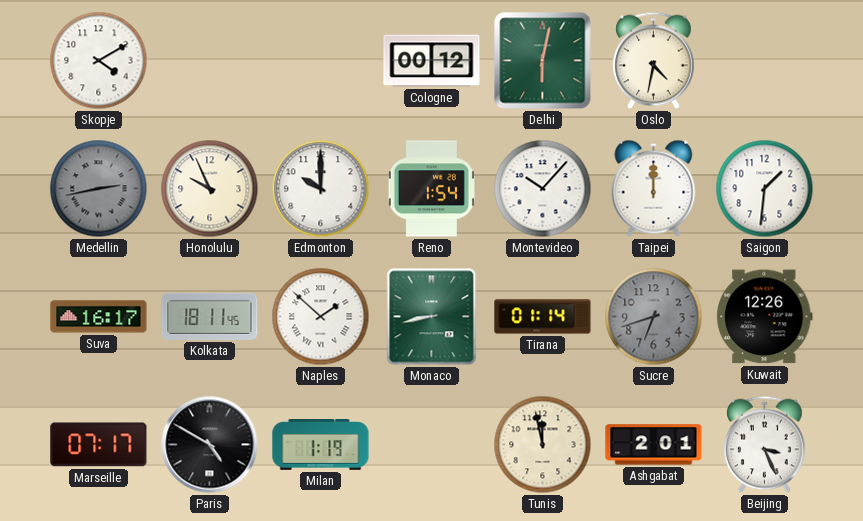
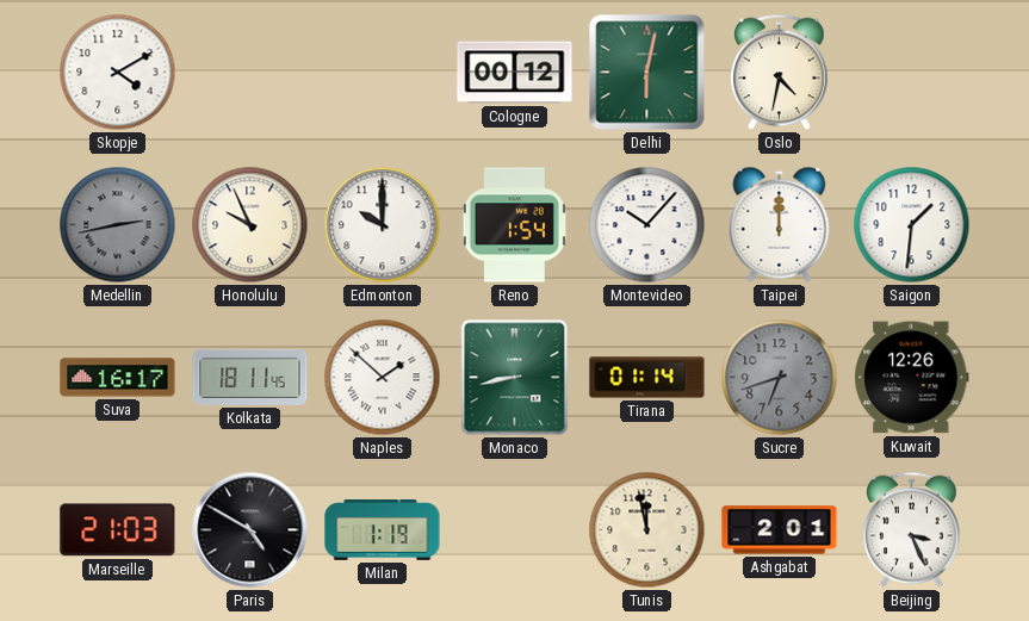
Marseille: 07:17 -> 21:03
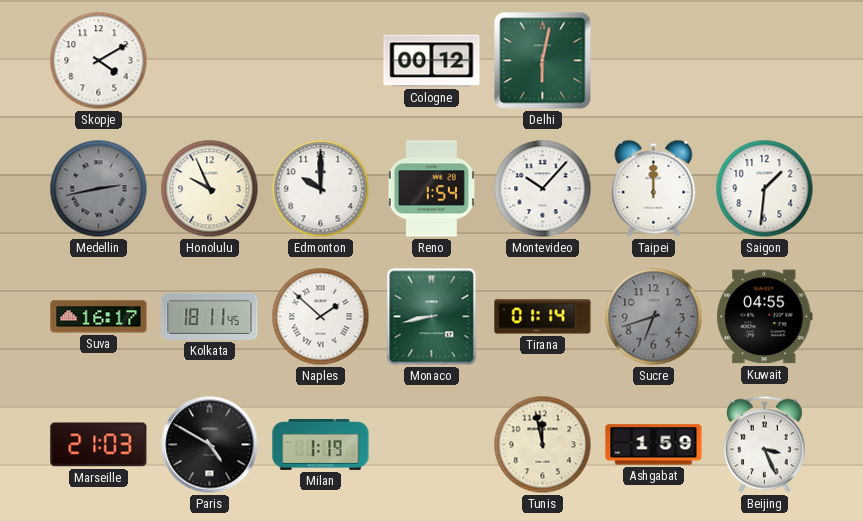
Oslo: 4:32 -> none
Kuwait: 12:26 -> 04:55
Ashgabat: 2:01 -> 1:59
